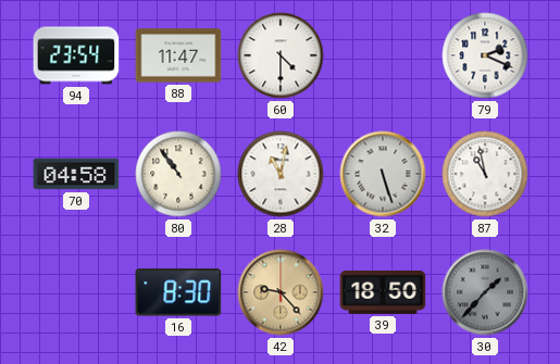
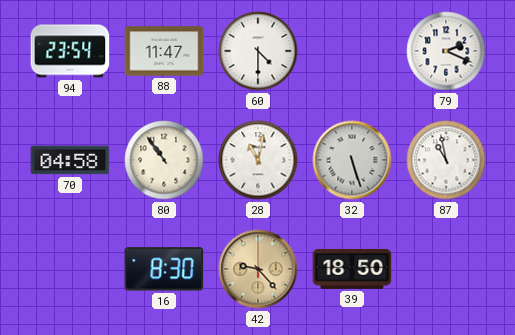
30: 1:37 -> none
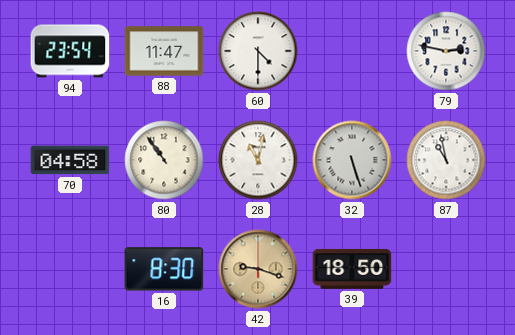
79: 2:19 -> 2:47
42: 9:23 -> 9:18
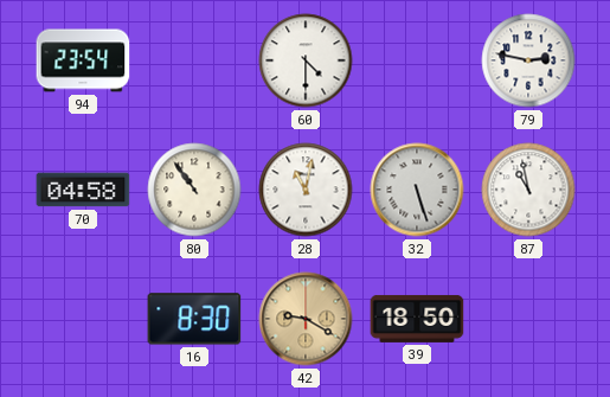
88: 11:47 -> none
42: 9:18 -> 9:20
